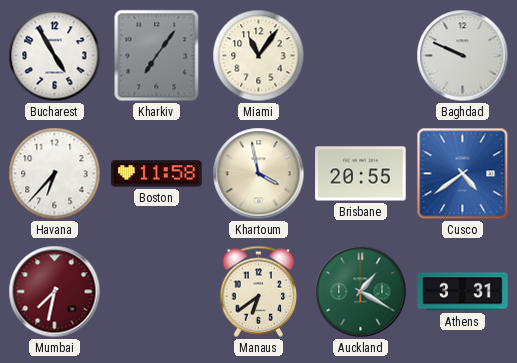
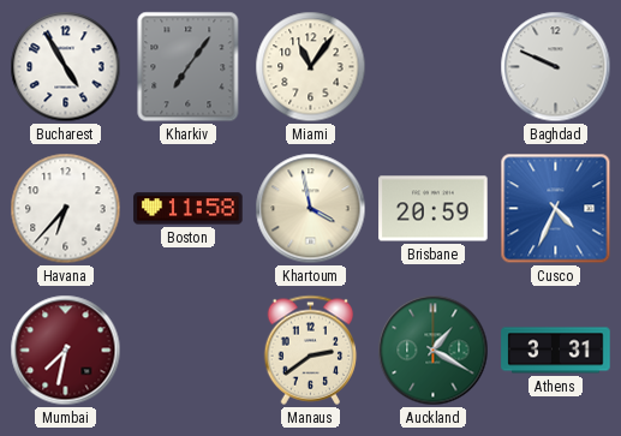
Brisbane: 20:55 -> 20:59
Cusco: 4:39 -> 4:34
Manaus: 6:39 -> 2:39
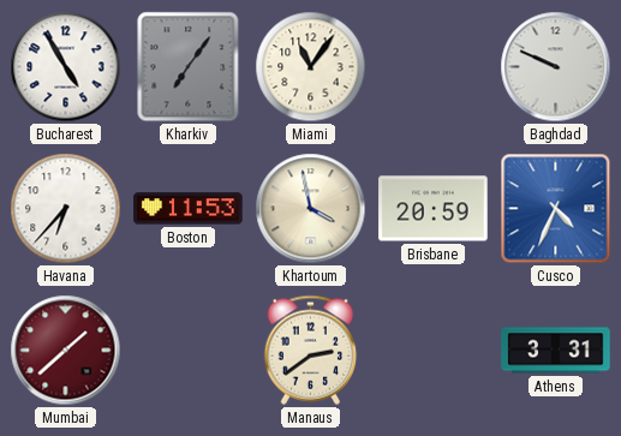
Boston: 11:58 -> 11:53
Mumbai: 7:32 -> 1:38
Auckland: 1:20 -> none
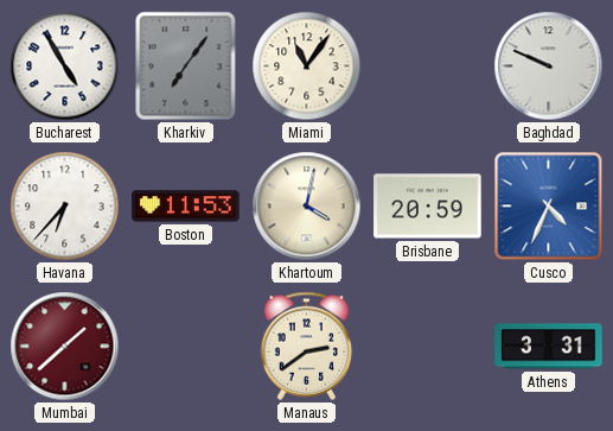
Khartoum: 3:58 -> 4:02
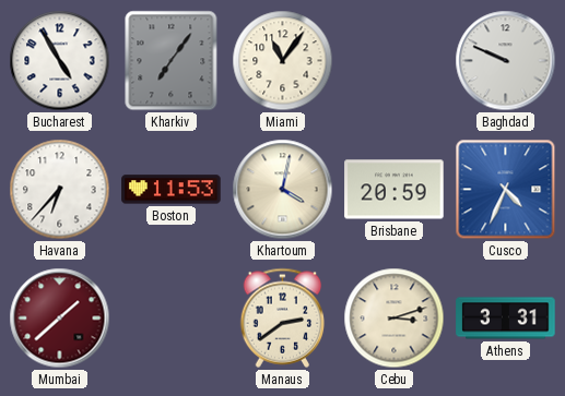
Cebu: none -> 3:12
